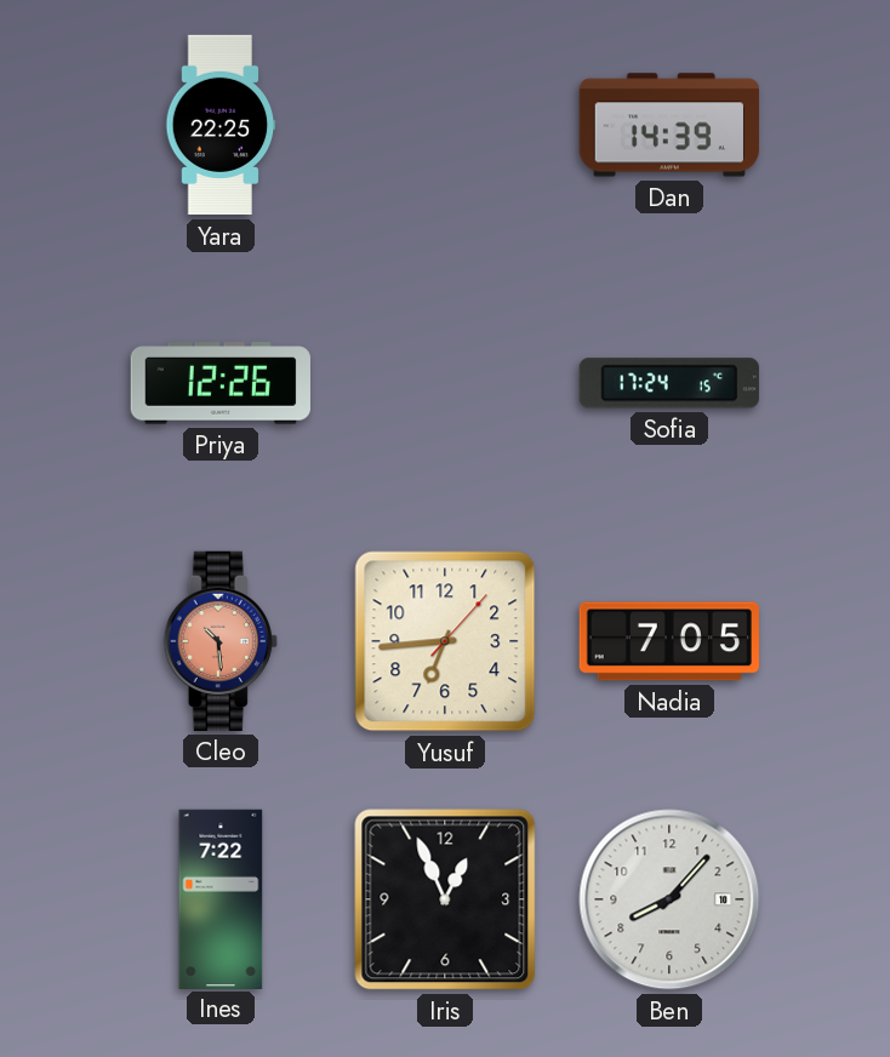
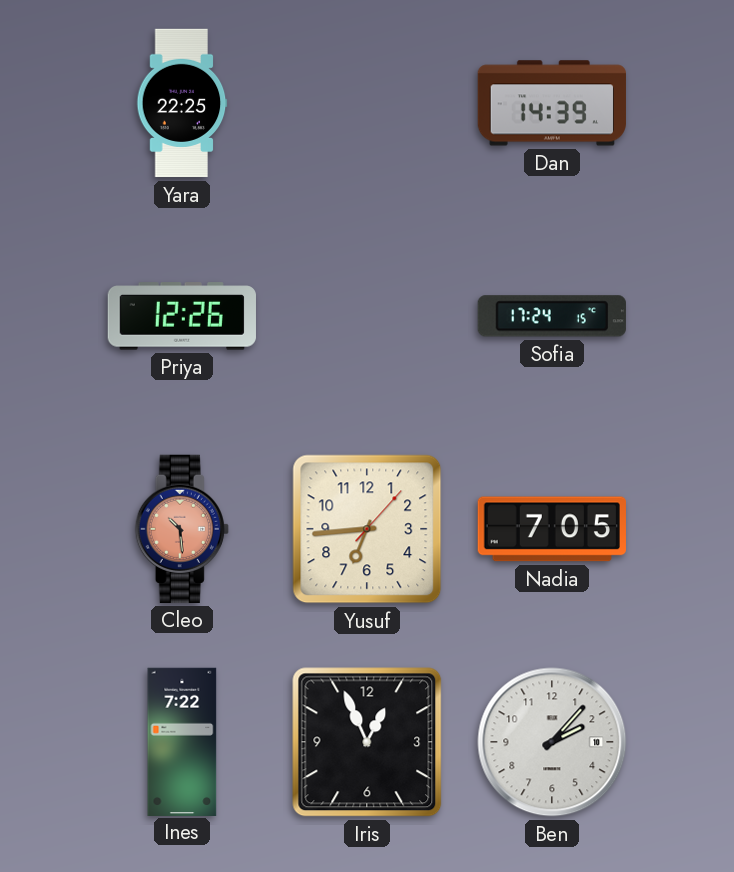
Ben: 8:07 -> 2:07
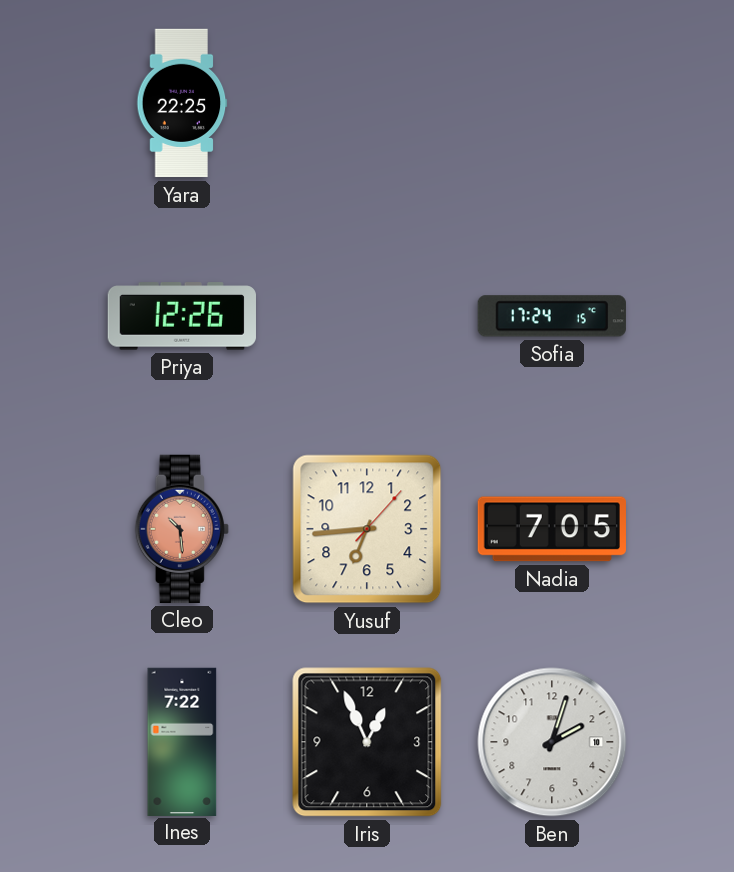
Dan: 14:39 -> none
Ben: 2:07 -> 2:03
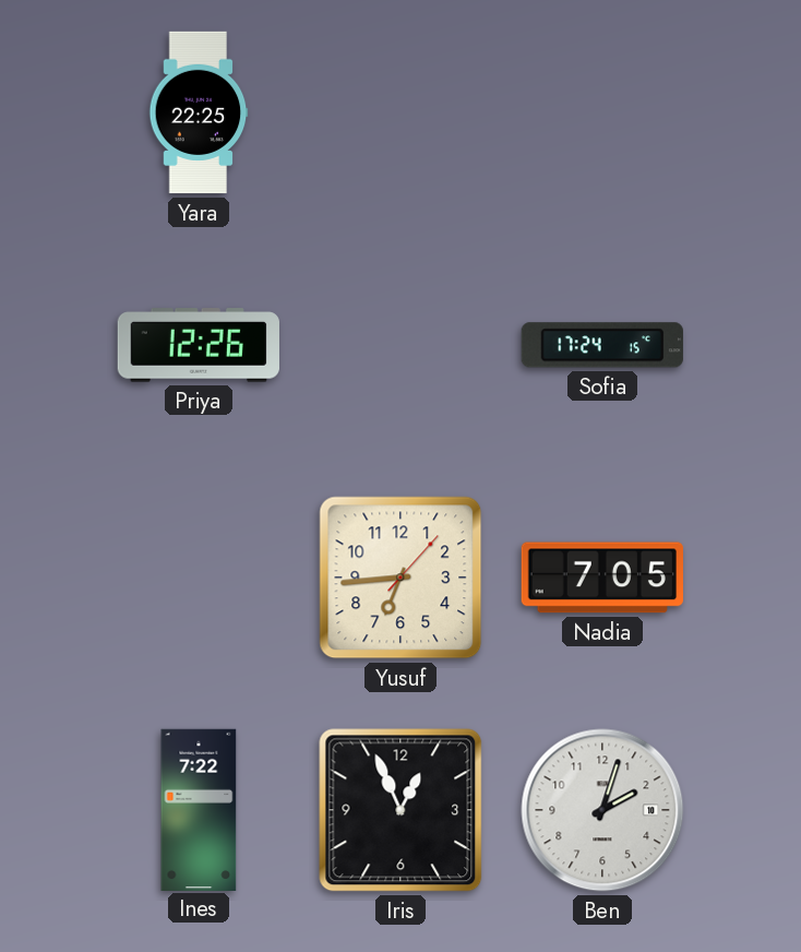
Cleo: 10:29 -> none
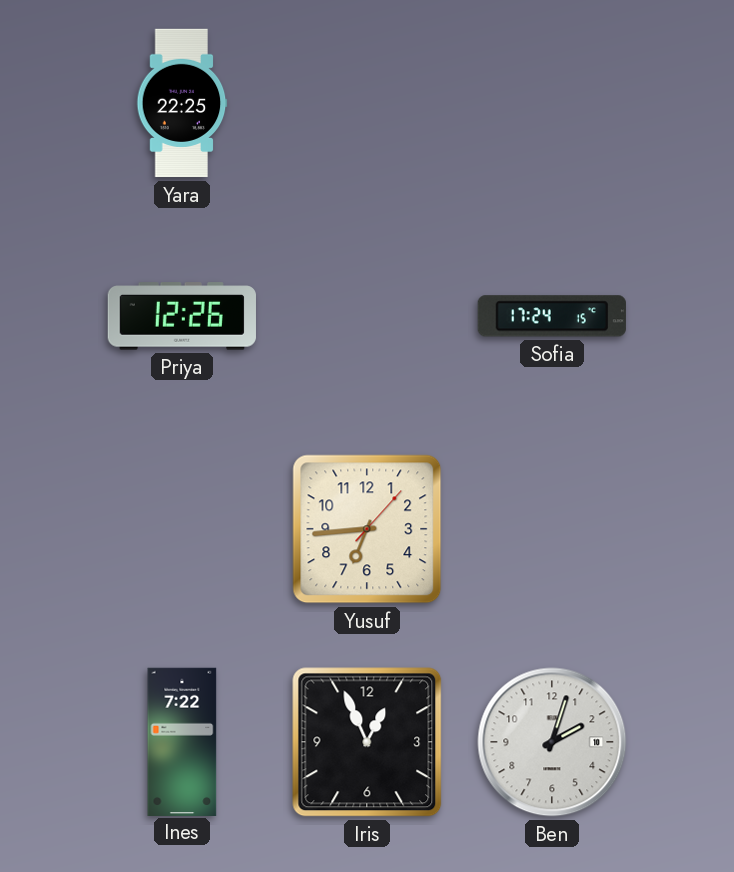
Nadia: 7:05 -> none
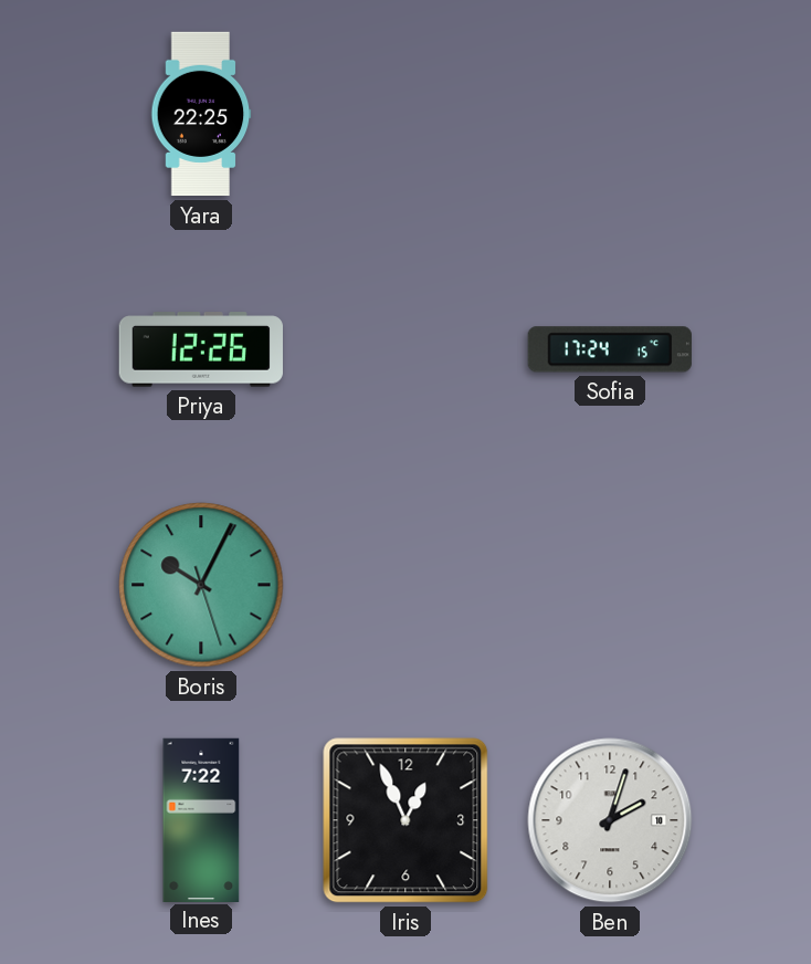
Boris: none -> 10:04
Yusuf: 6:44 -> none
